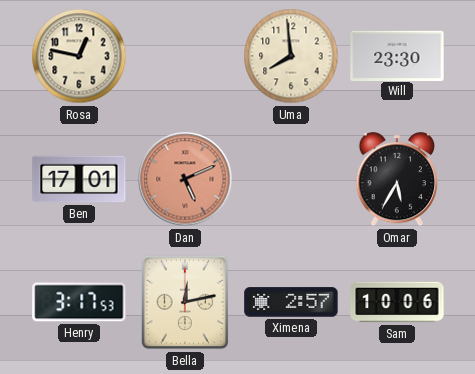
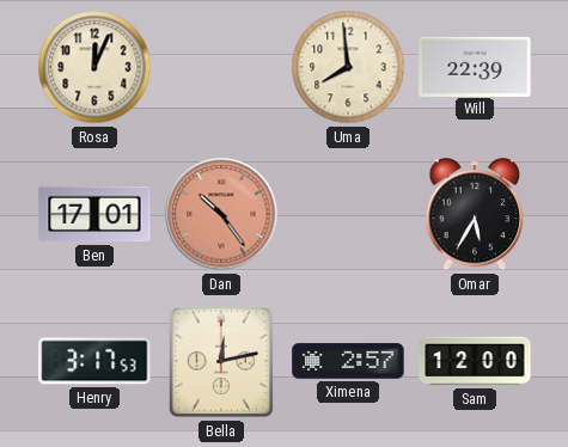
Rosa: 12:47 -> 12:04
Will: 23:30 -> 22:39
Dan: 5:11 -> 10:24
Sam: 10:06 -> 12:00
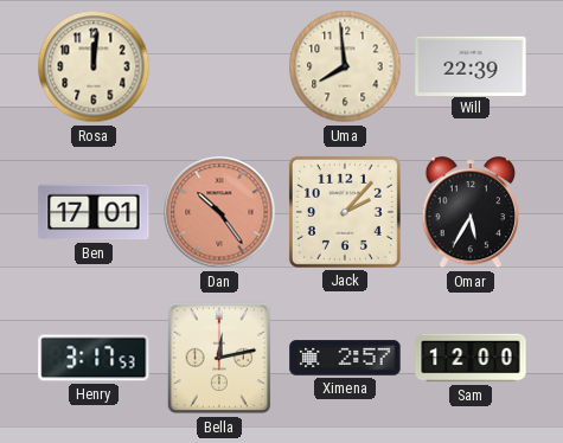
Rosa: 12:04 -> 12:01
Jack: none -> 2:07
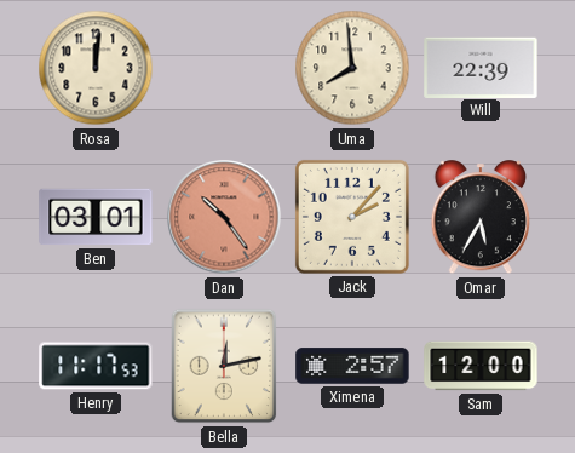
Ben: 17:01 -> 03:01
Henry: 3:17 -> 11:17
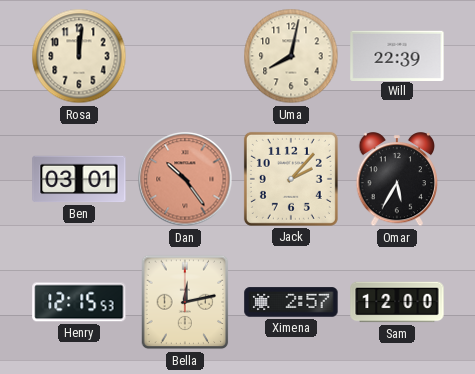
Uma: 7:59 -> 8:02
Henry: 11:17 -> 12:15
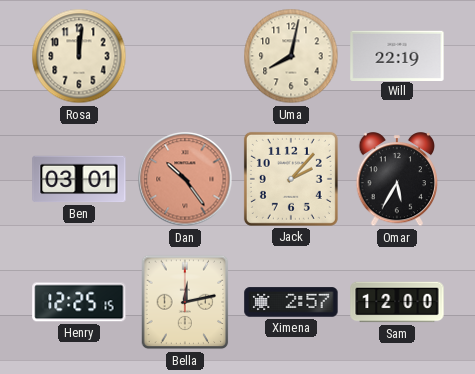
Will: 22:39 -> 22:19
Henry: 12:15 -> 12:25
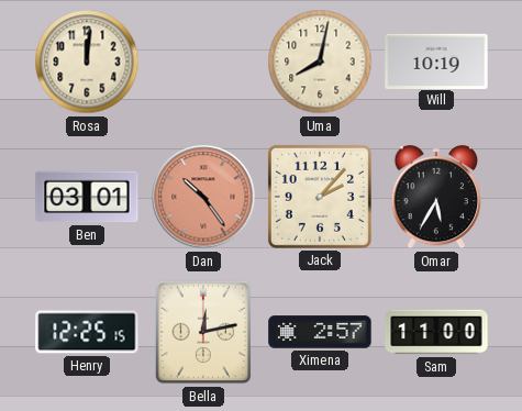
Will: 22:19 -> 10:19
Sam: 12:00 -> 11:00
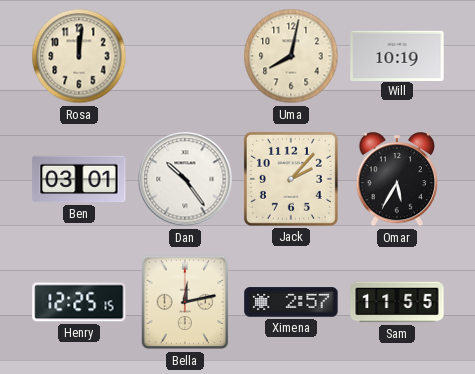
Dan dial: salmon -> white
Sam: 11:00 -> 11:55
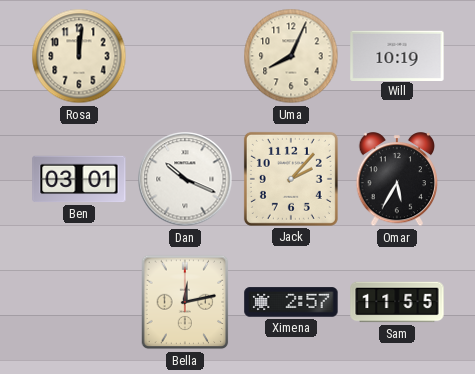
Uma: 8:02 -> 8:04
Dan: 10:24 -> 10:19
Henry: 12:25 -> none
